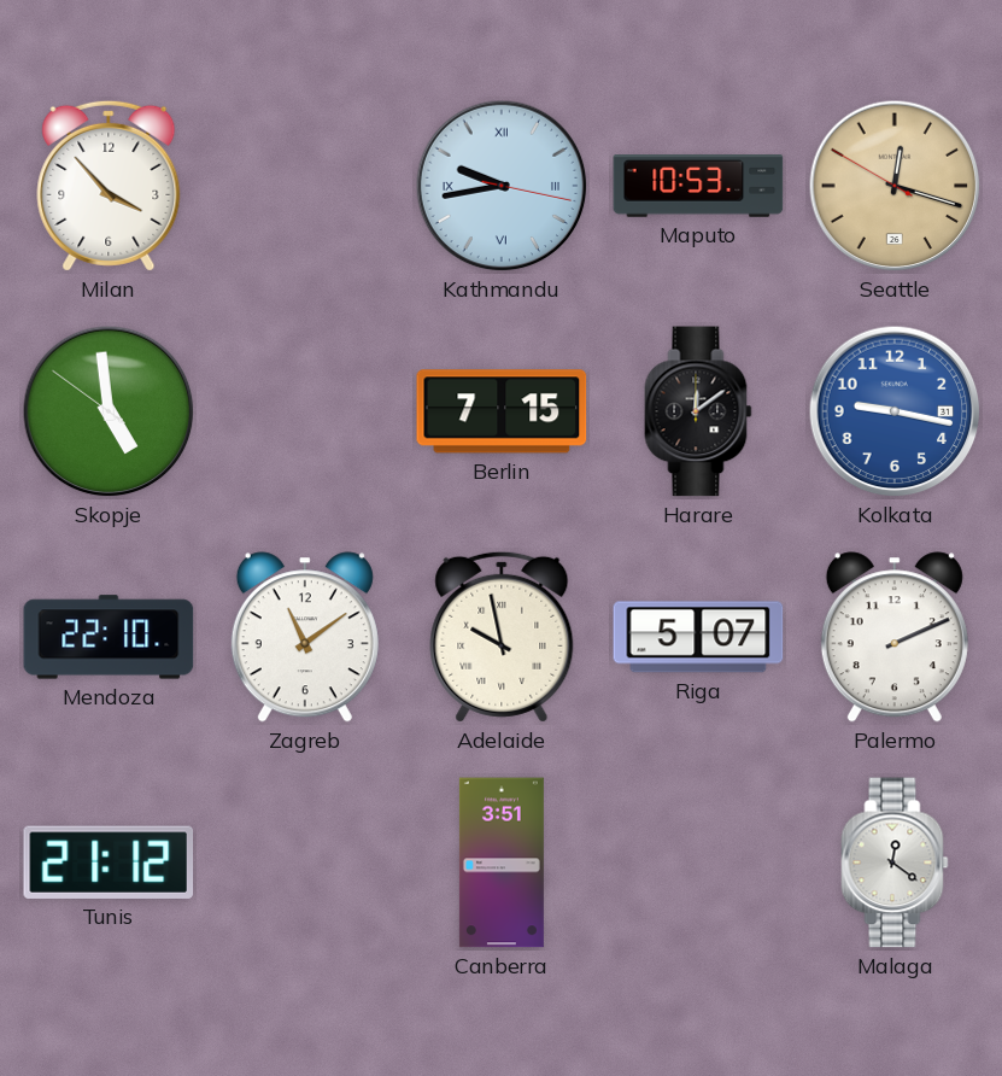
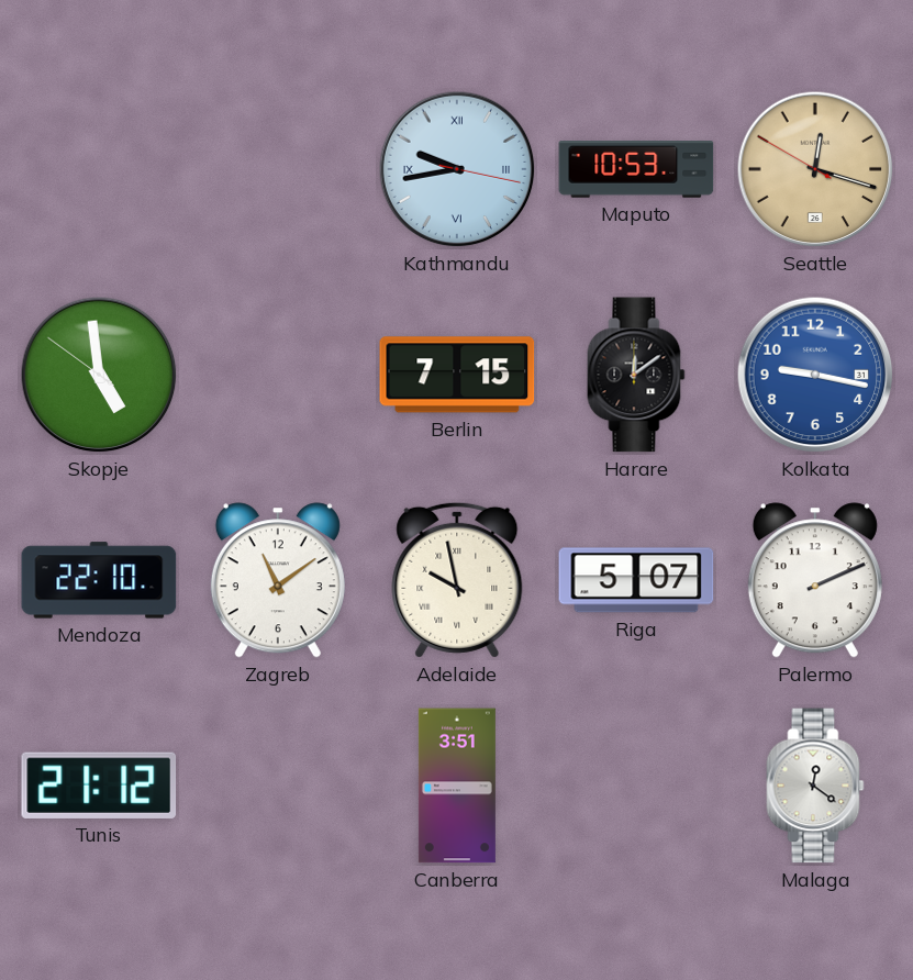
Milan: 3:53 -> none
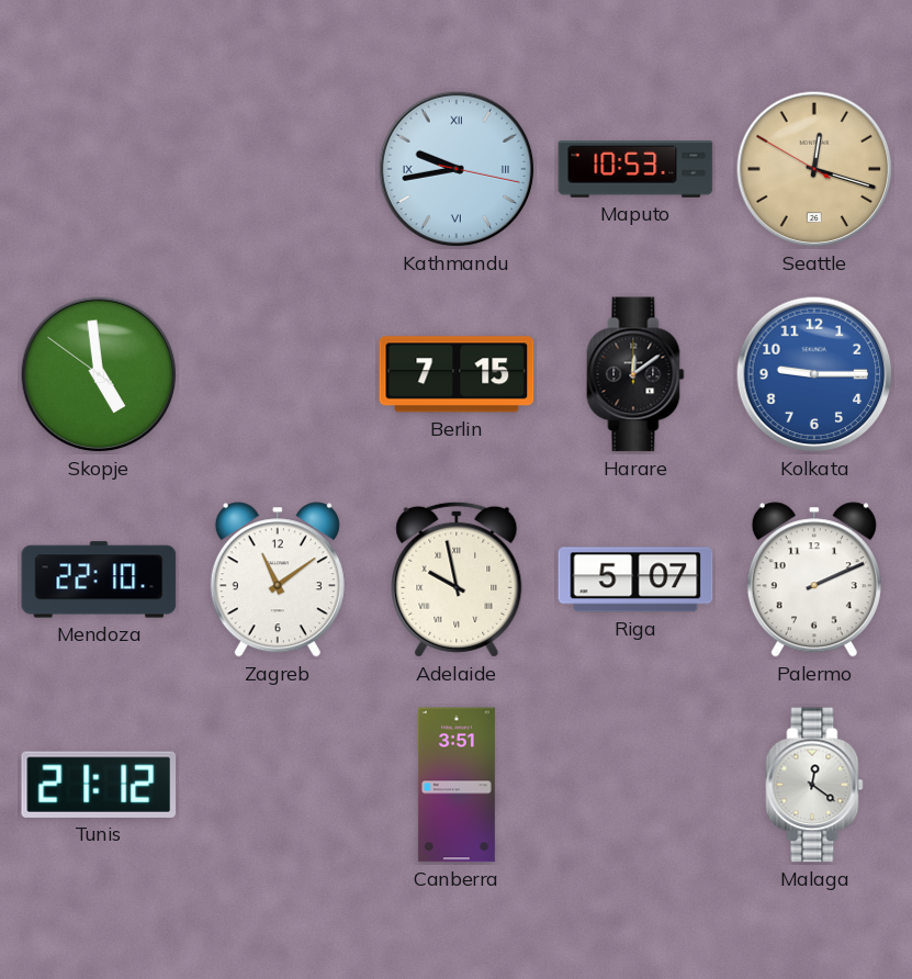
Kolkata: 9:17 -> 9:15
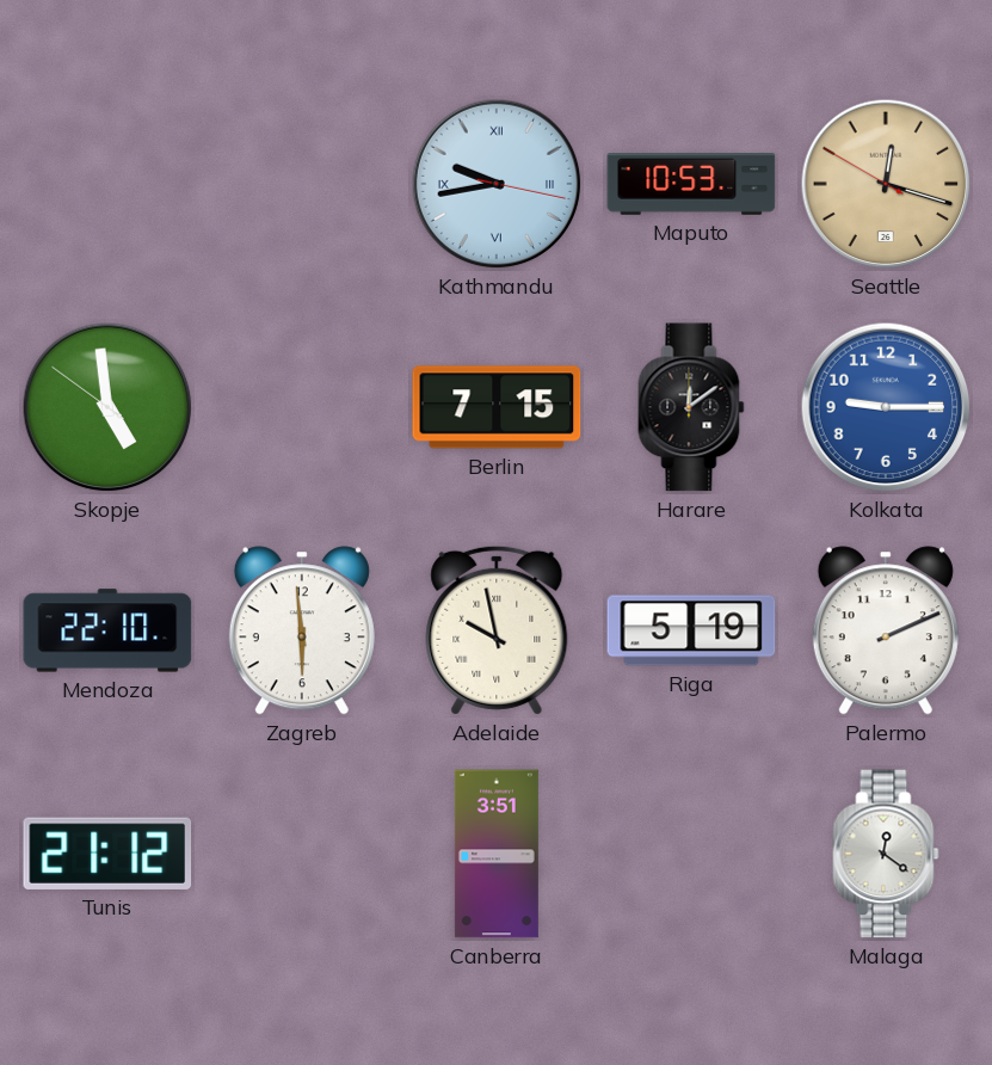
Zagreb: 11:09 -> 5:59
Riga: 5:07 -> 5:19
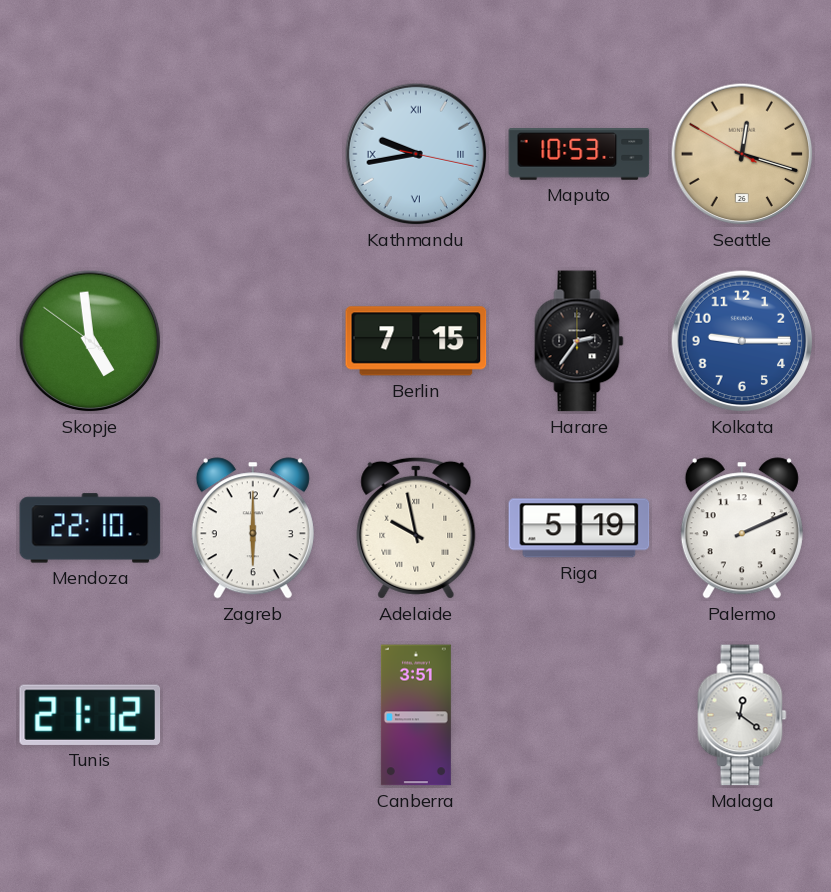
Harare: 12:09 -> 2:36
Zagreb: 5:59 -> 6:00
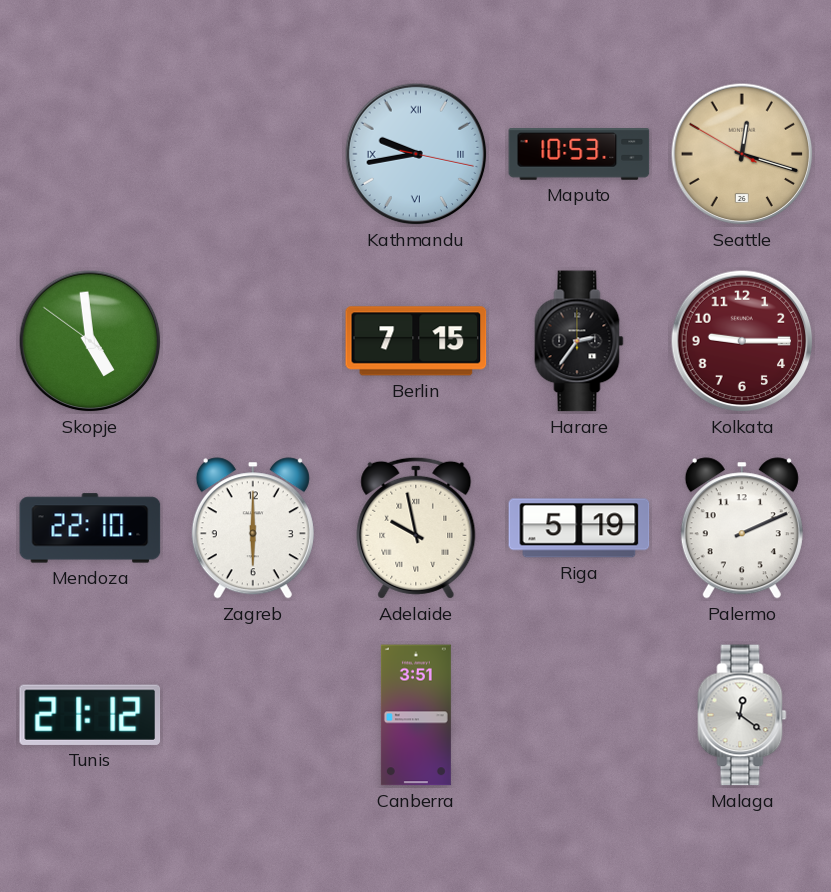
Kolkata dial: blue -> burgundy
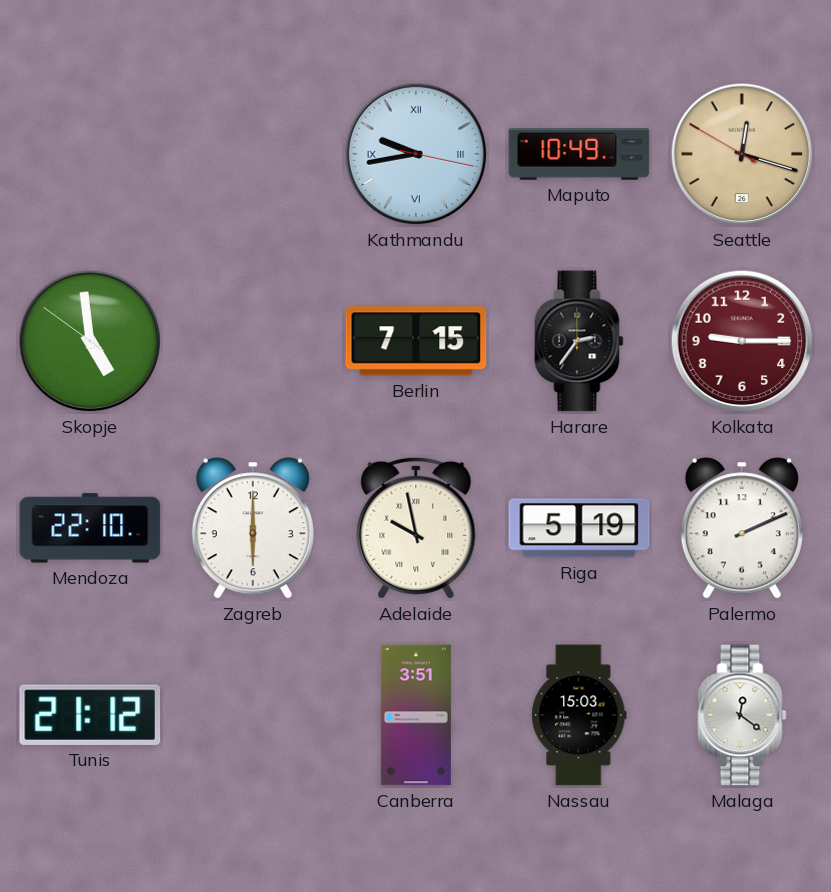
Maputo: 10:53 -> 10:49
Nassau: none -> 15:03
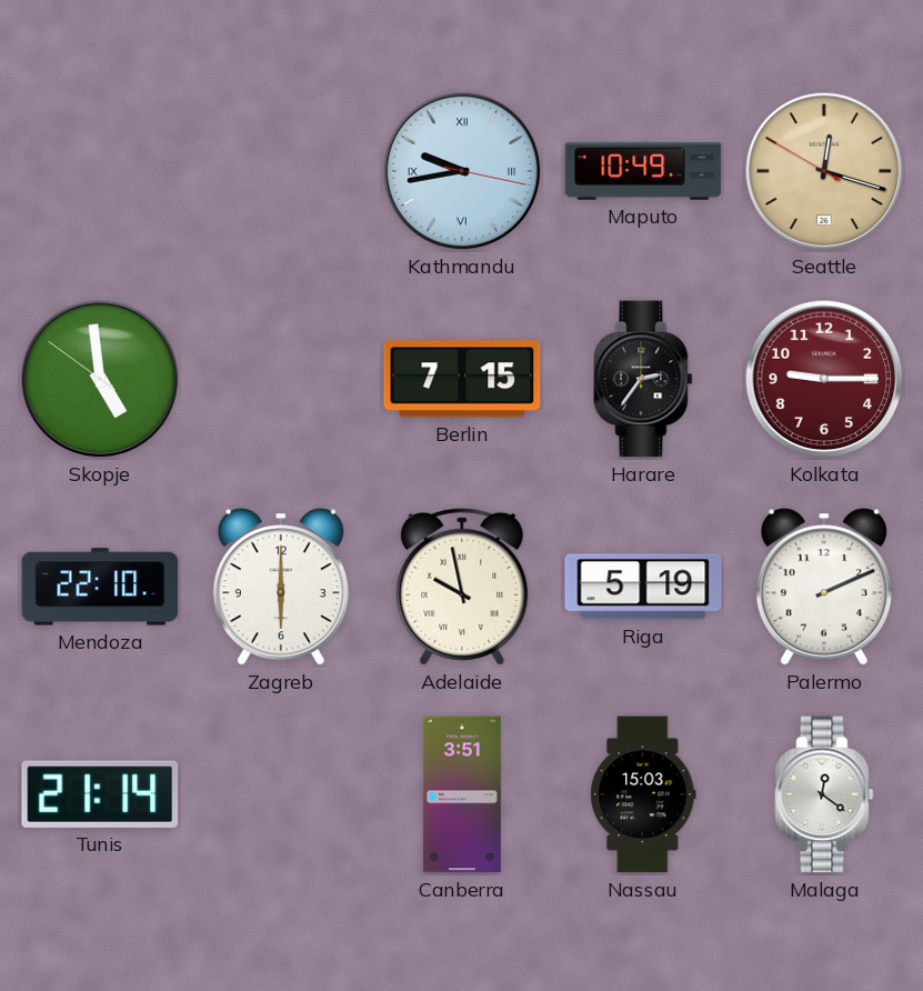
Tunis: 21:12 -> 21:14
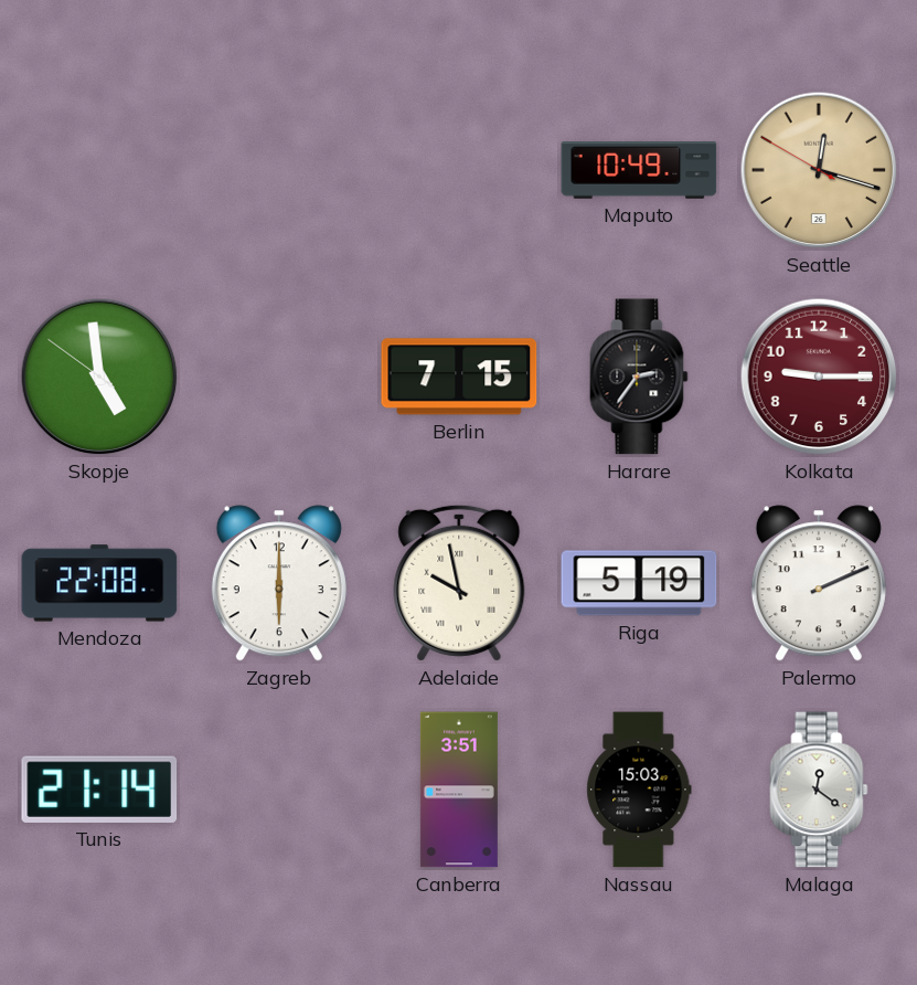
Kathmandu: 9:43 -> none
Mendoza: 22:10 -> 22:08
